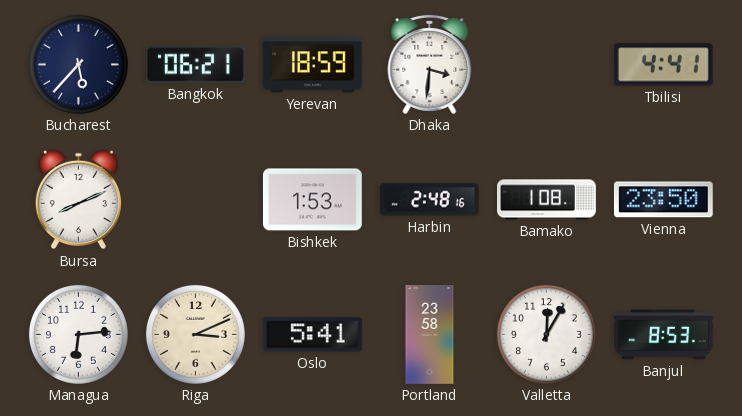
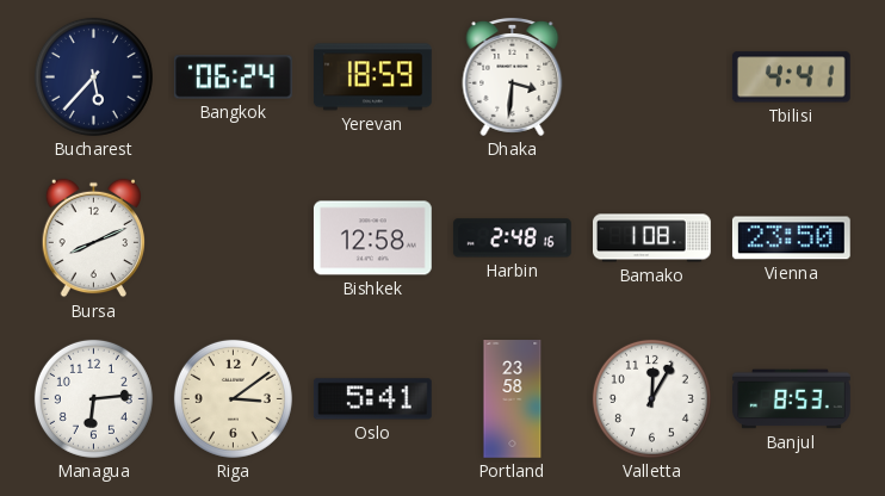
Bangkok: 06:21 -> 06:24
Bishkek: 1:53 -> 12:58
Riga: 3:11 -> 3:09
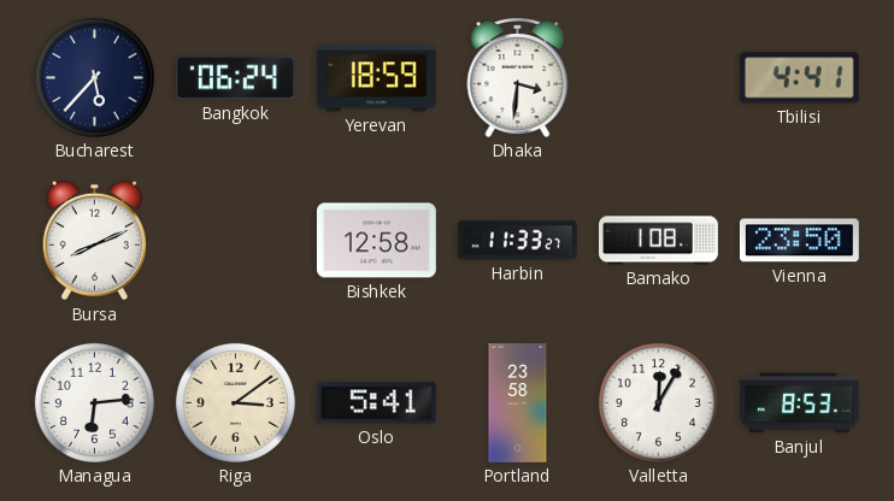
Harbin: 2:48 -> 11:33
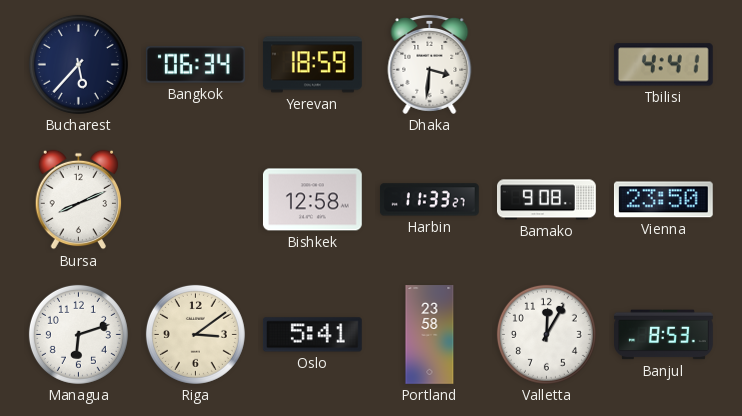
Bangkok: 06:24 -> 06:34
Bamako: 1:08 -> 9:08
Managua: 6:14 -> 6:12
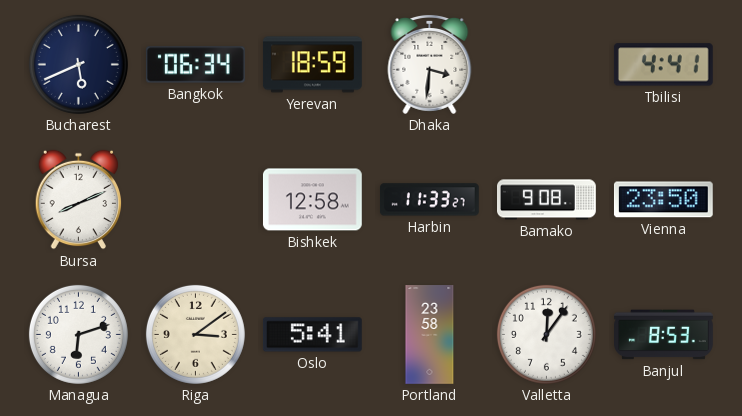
Bucharest: 5:37 -> 5:41
Valletta: 12:05 -> 12:06
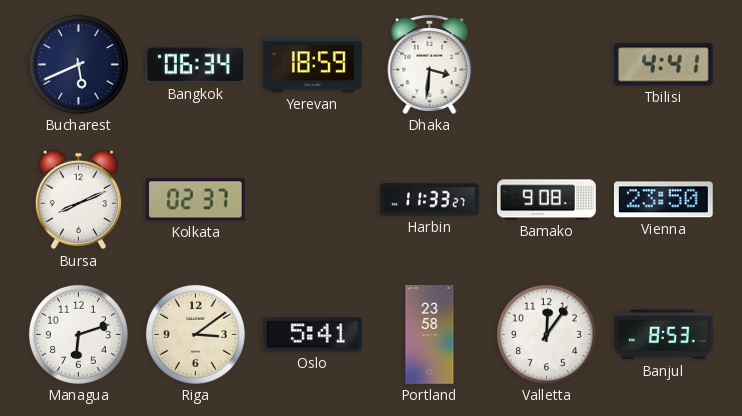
Kolkata: none -> 02:37
Bishkek: 12:58 -> none
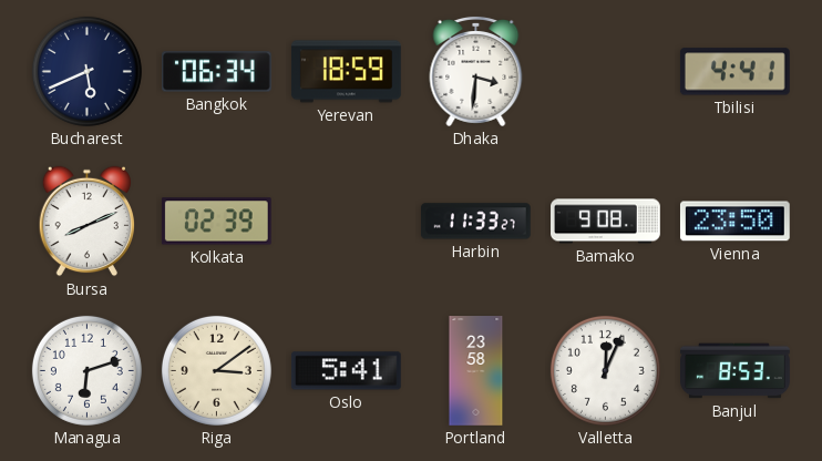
Kolkata: 02:37 -> 02:39
Valletta: 12:06 -> 12:04
